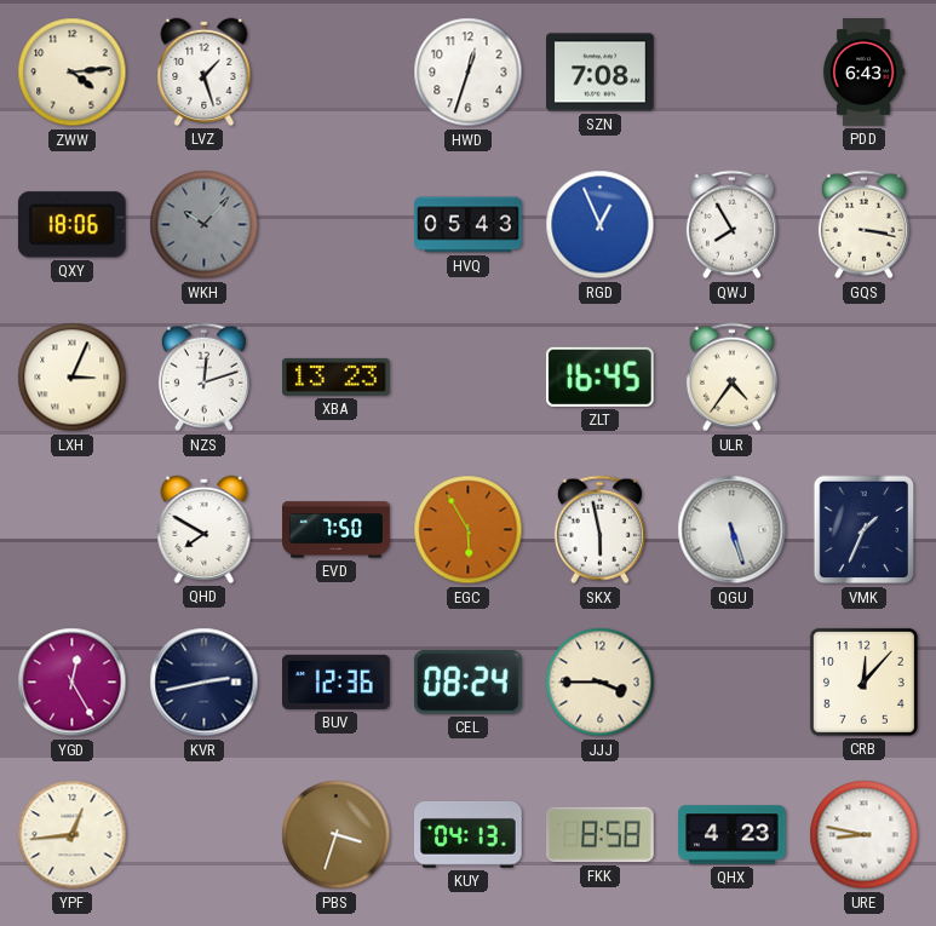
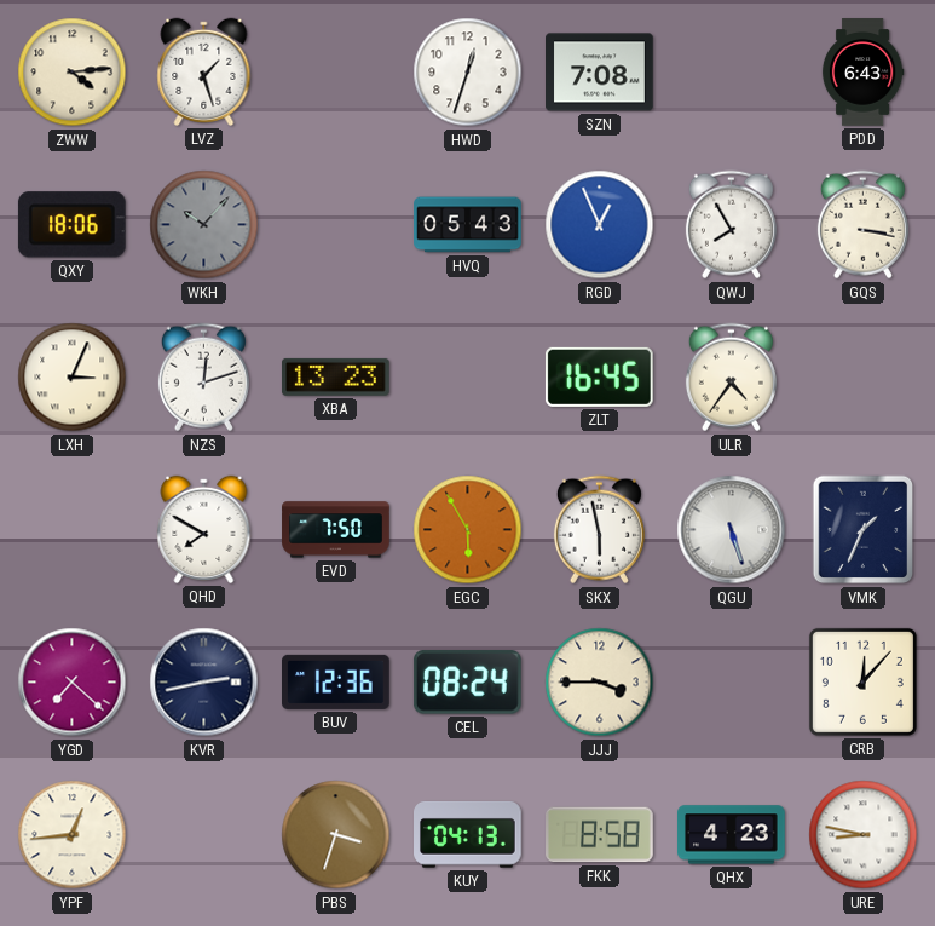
YGD: 12:25 -> 7:22
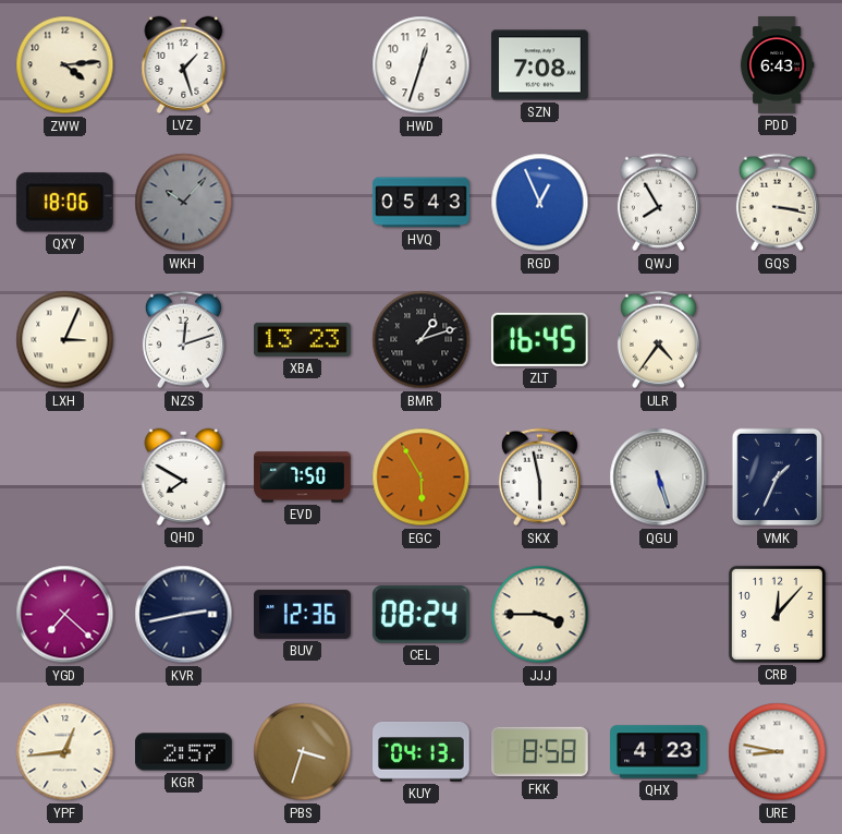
BMR: none -> 1:12
KGR: none -> 2:57
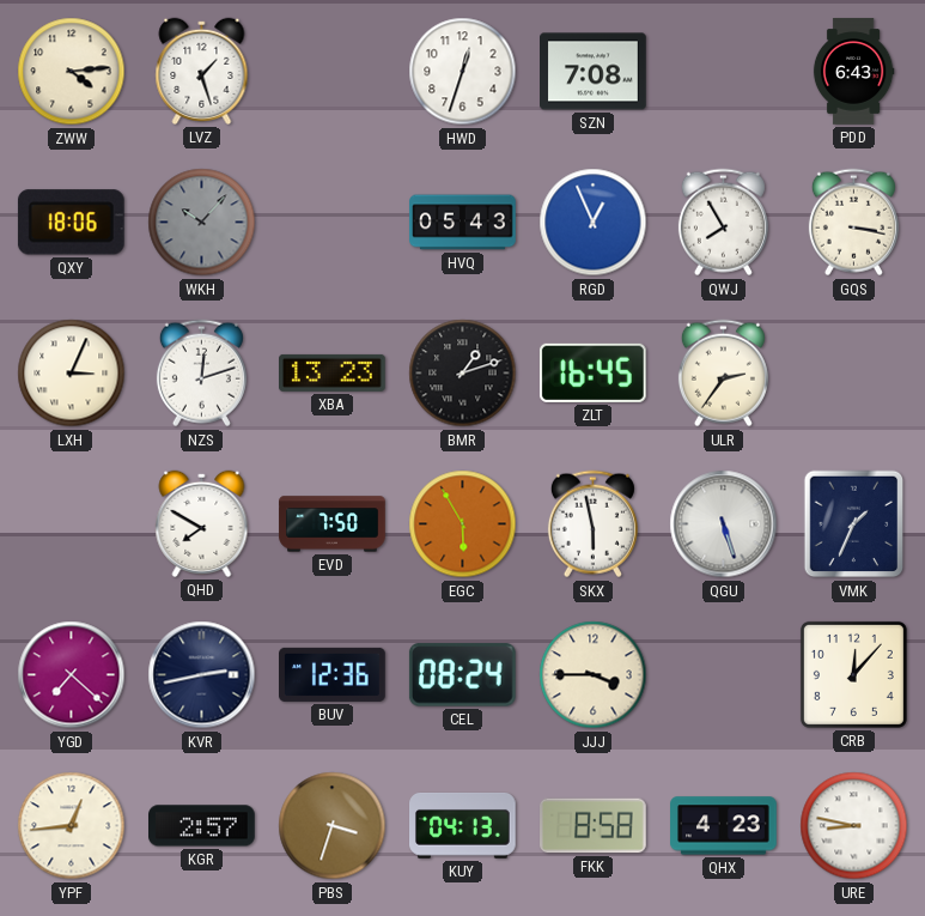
ULR: 4:36 -> 2:36
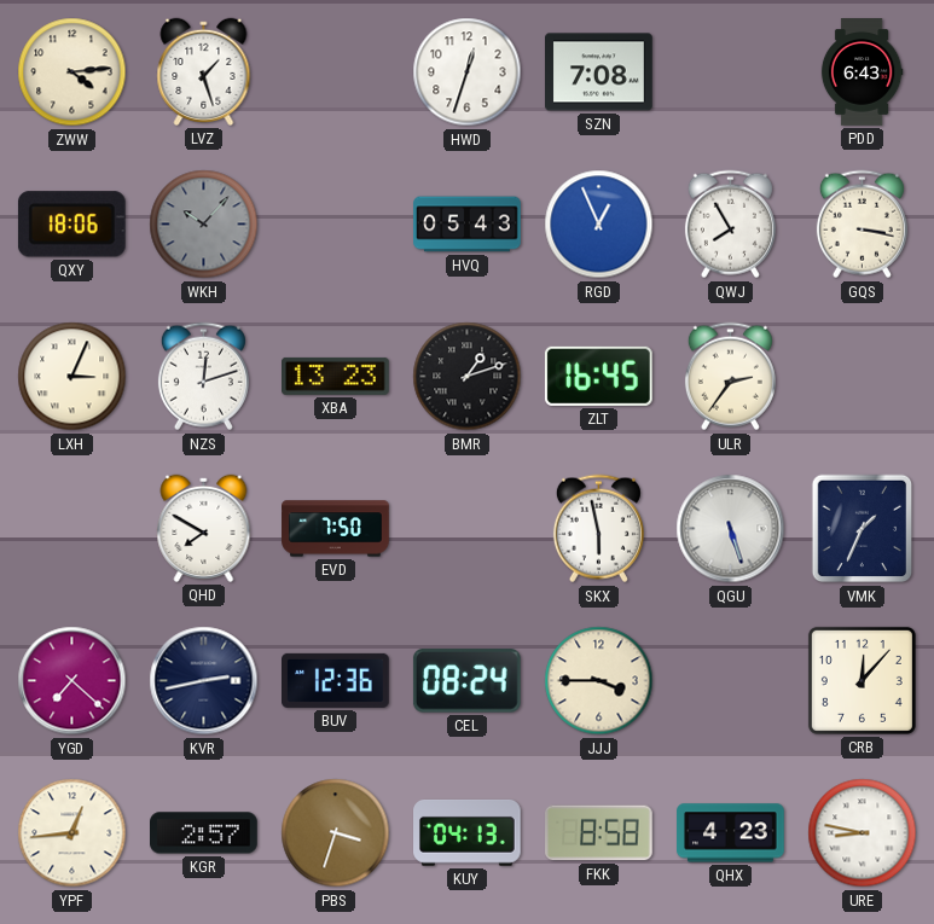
EGC: 5:55 -> none
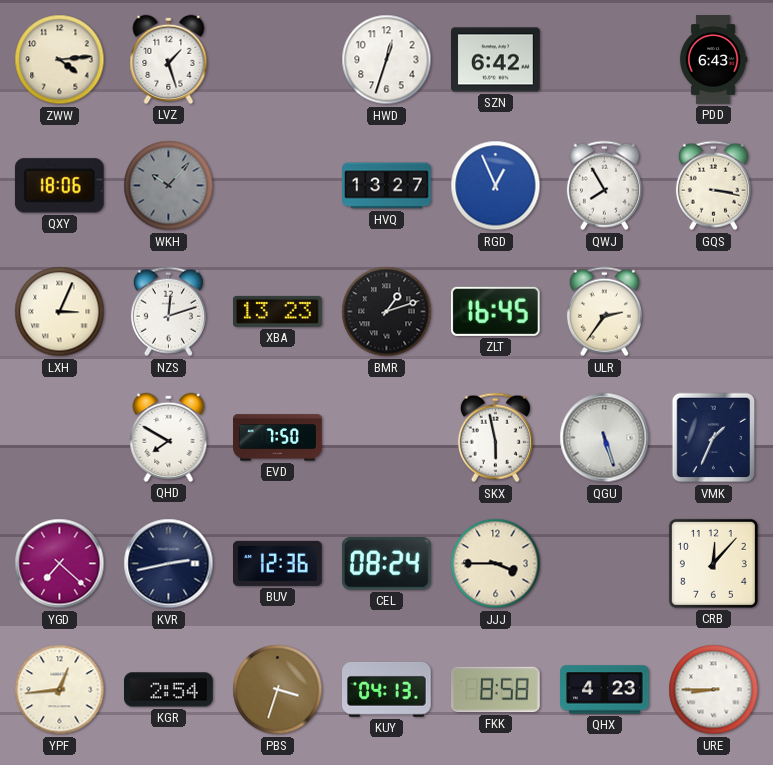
SZN: 7:08 -> 6:42
HVQ: 05:43 -> 13:27
KGR: 2:57 -> 2:54
URE: 8:47 -> 8:45
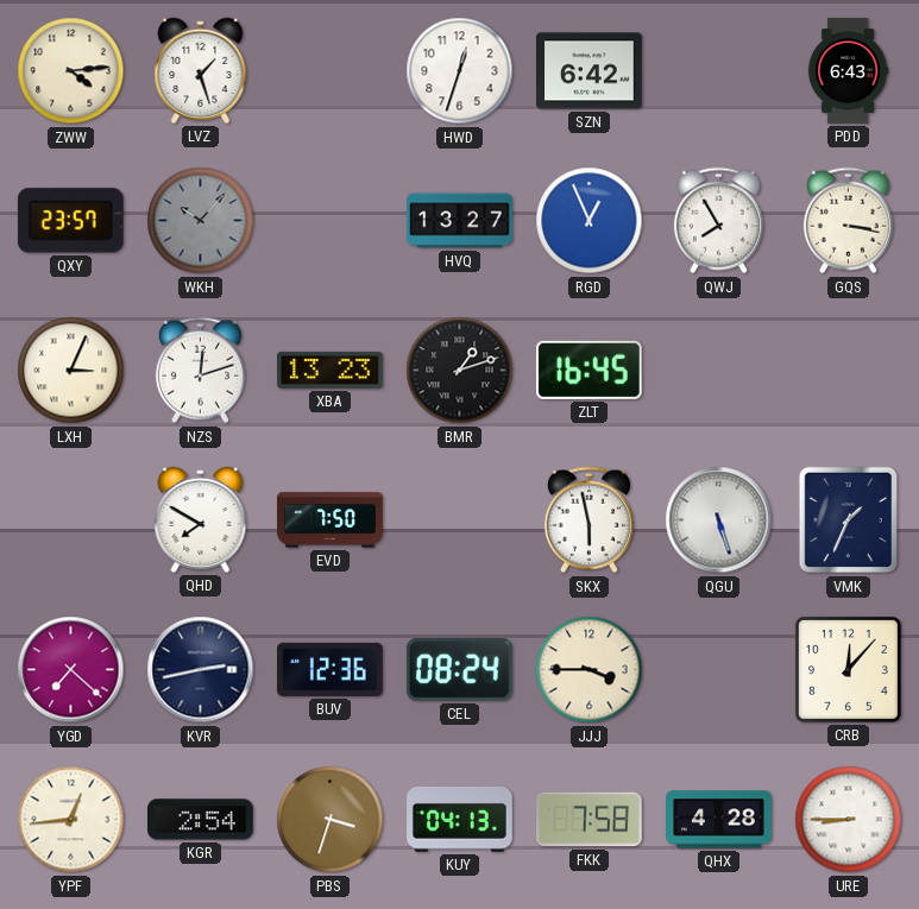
QXY: 18:06 -> 23:57
ULR: 2:36 -> none
FKK: 8:58 -> 7:58
QHX: 4:23 -> 4:28
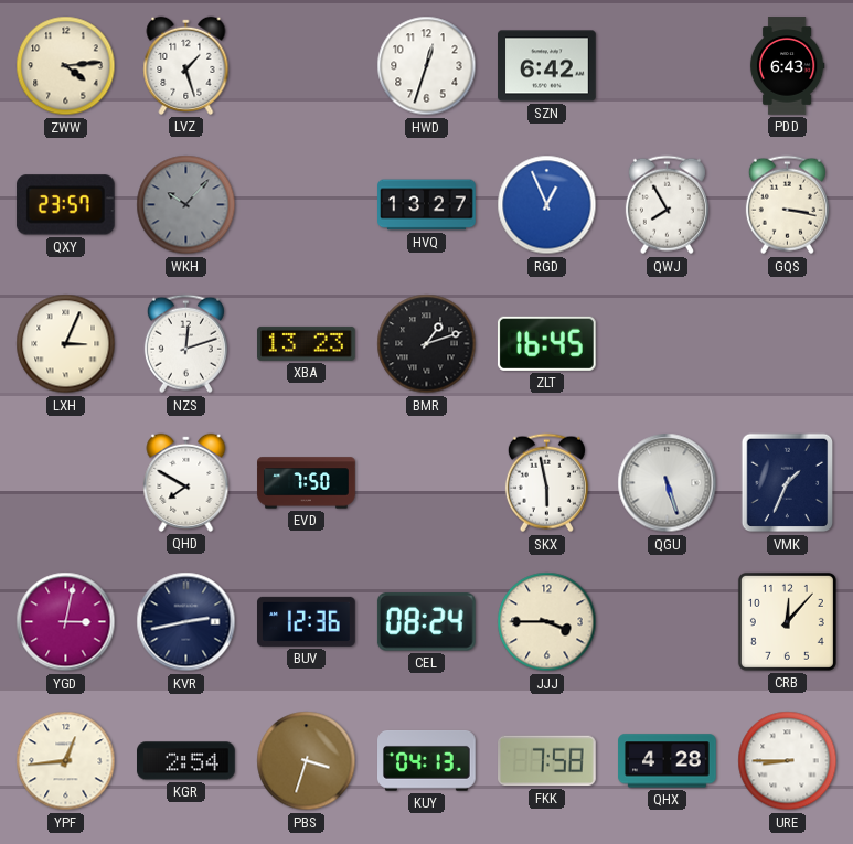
YGD: 7:22 -> 3:02
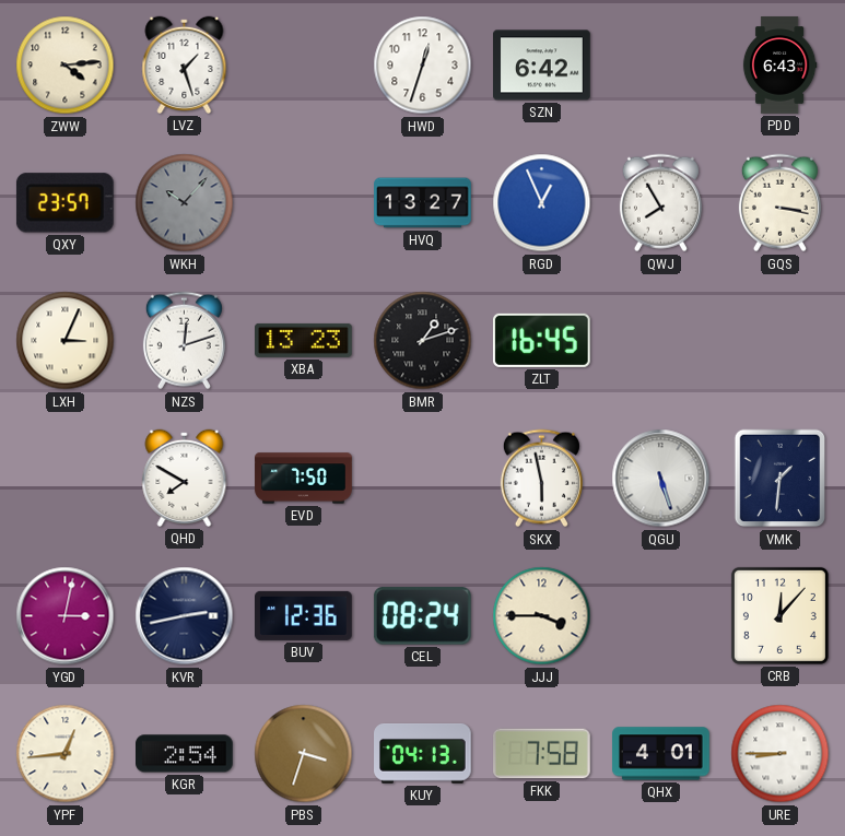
VMK: 1:34 -> 1:31
QHX: 4:28 -> 4:01
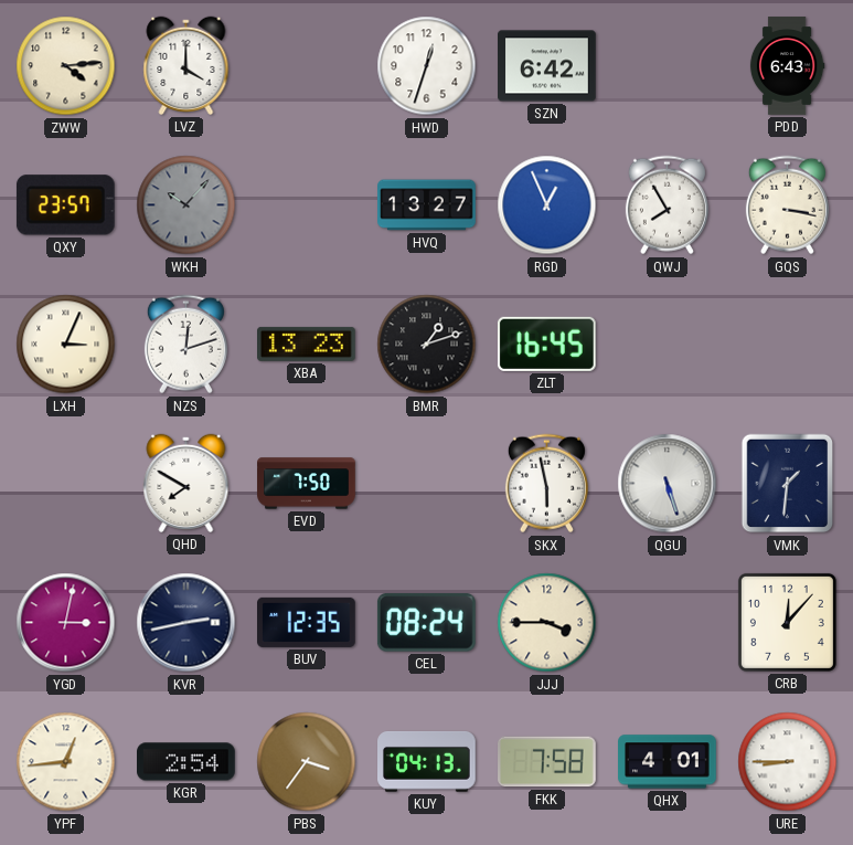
LVZ: 1:27 -> 4:00
BUV: 12:36 -> 12:35
PBS: 3:33 -> 3:36
